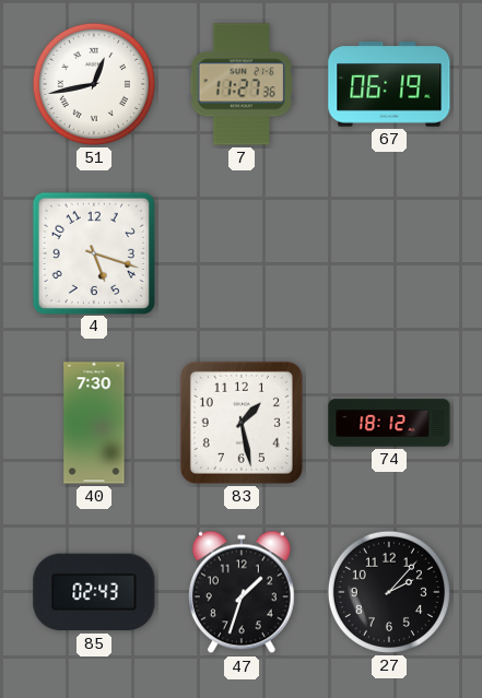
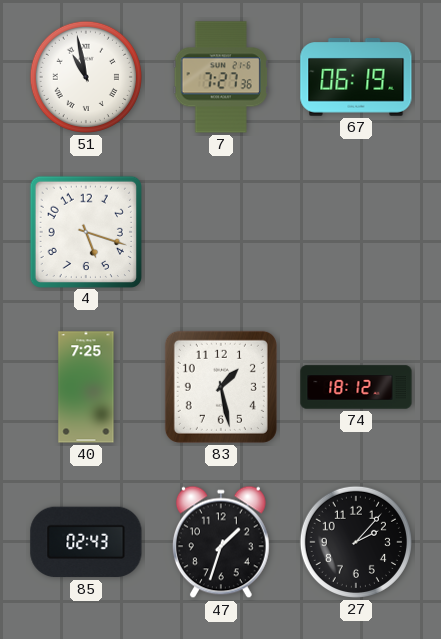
51: 12:43 -> 10:58
7: 11:27 -> 7:27
40: 7:30 -> 7:25
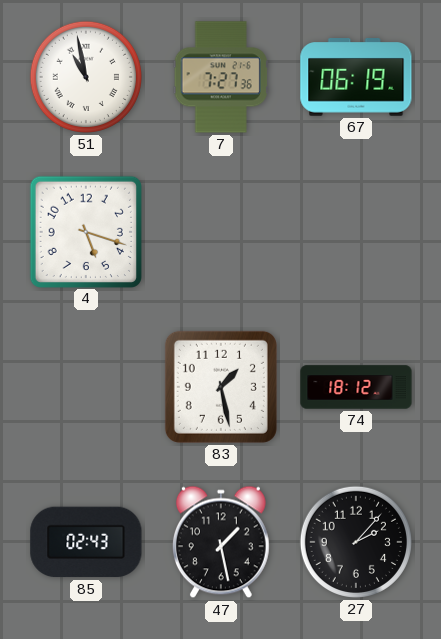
40: 7:25 -> none
47: 1:33 -> 1:28
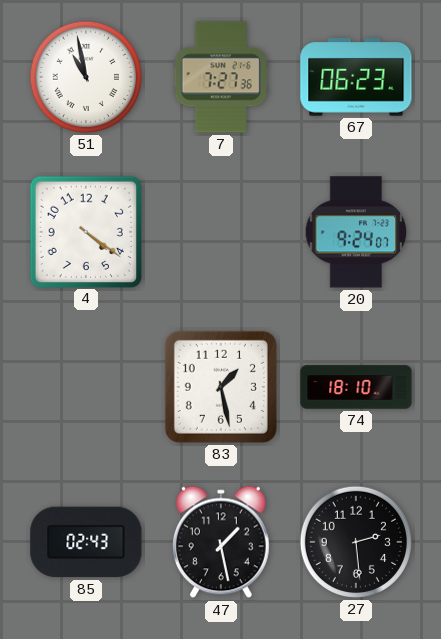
67: 06:19 -> 06:23
4: 5:18 -> 4:21
20: none -> 9:24
74: 18:12 -> 18:10
27: 2:07 -> 2:29
